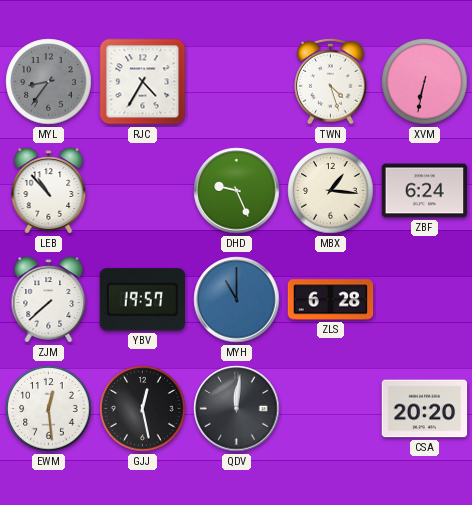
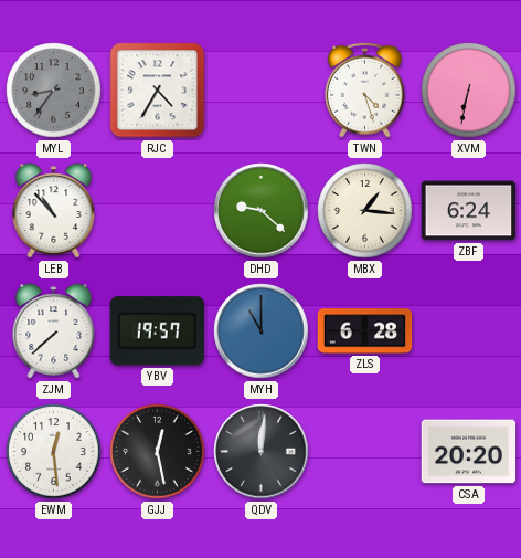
DHD: 9:26 -> 9:22
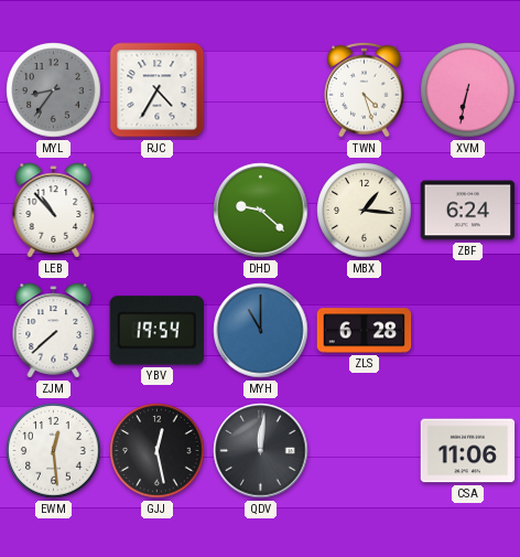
YBV: 19:57 -> 19:54
CSA: 20:20 -> 11:06
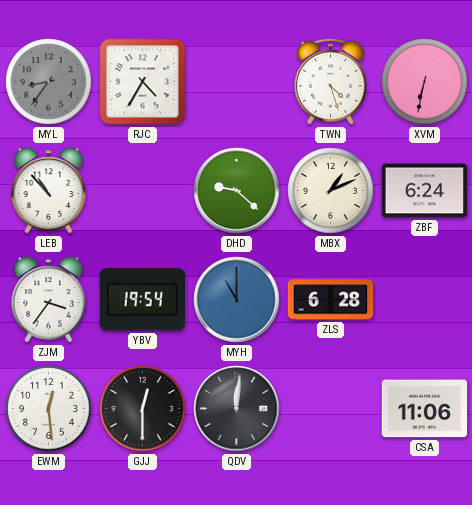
MBX: 1:16 -> 1:11
ZJM: 7:38 -> 3:36
GJJ: 12:28 -> 12:30
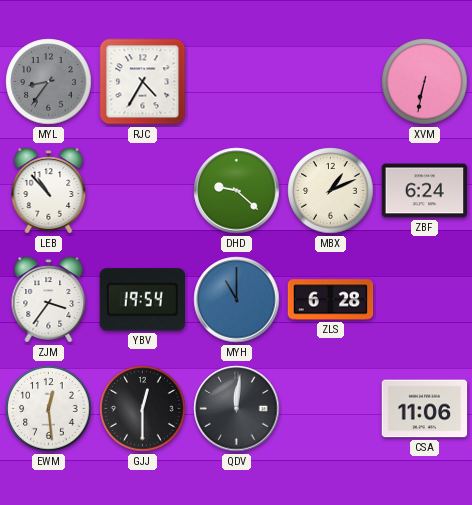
TWN: 4:27 -> none
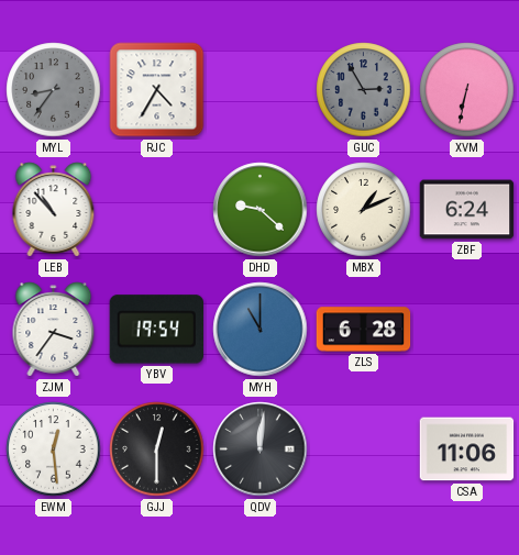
GUC: none -> 2:55
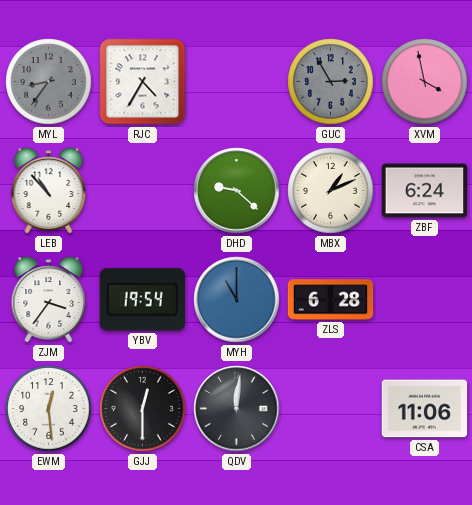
XVM: 6:32 -> 3:58
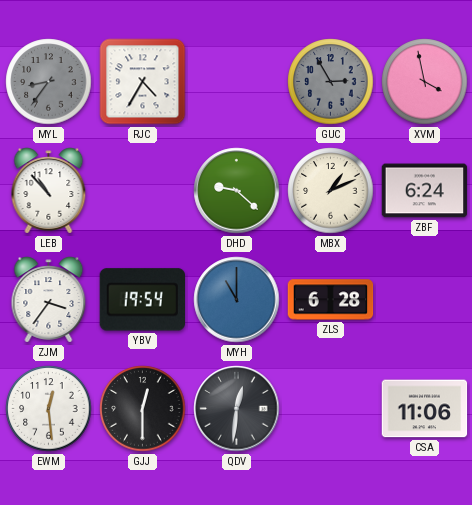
QDV: 12:01 -> 12:31
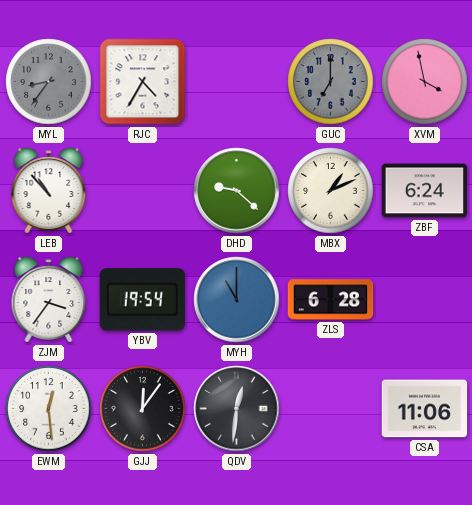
GUC: 2:55 -> 7:00
GJJ: 12:30 -> 12:06
